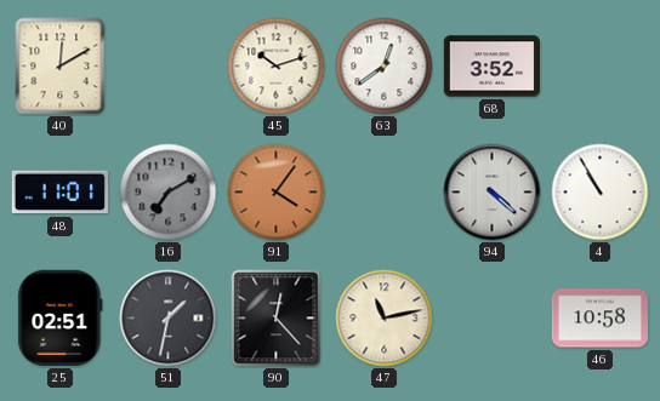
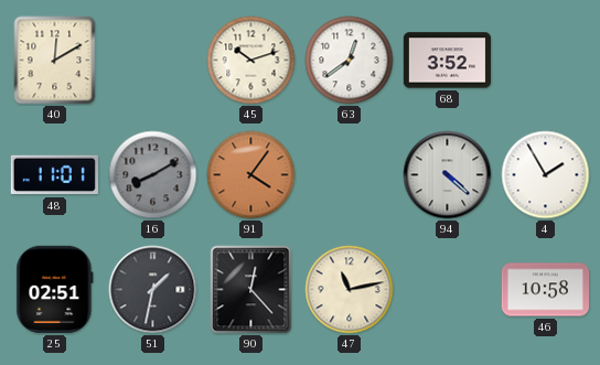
16: 7:10 -> 8:10
4: 10:55 -> 1:55
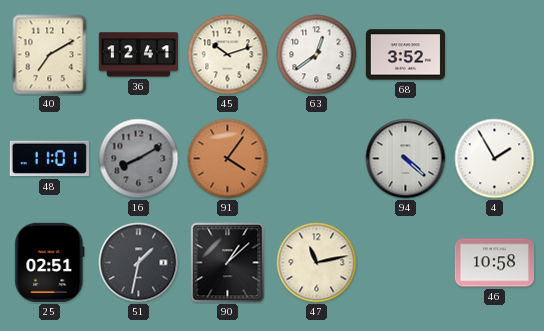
40: 12:10 -> 7:10
36: none -> 12:41
90: 12:23 -> 1:08
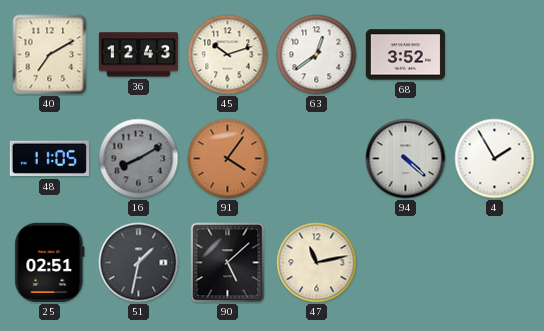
36: 12:41 -> 12:43
48: 11:01 -> 11:05
90: 1:08 -> 5:08
46: 10:58 -> none
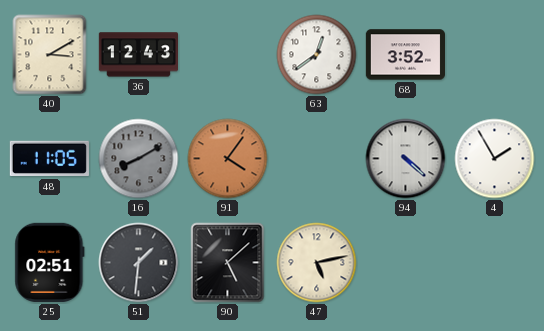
40: 7:10 -> 3:10
45: 10:12 -> none
51: 1:32 -> 1:31
47: 11:13 -> 5:13
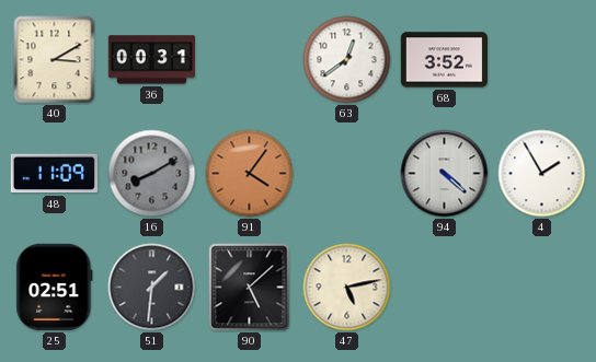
36: 12:43 -> 00:31
48: 11:05 -> 11:09
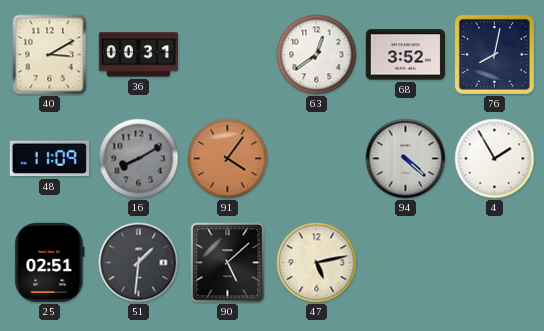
76: none -> 8:02
